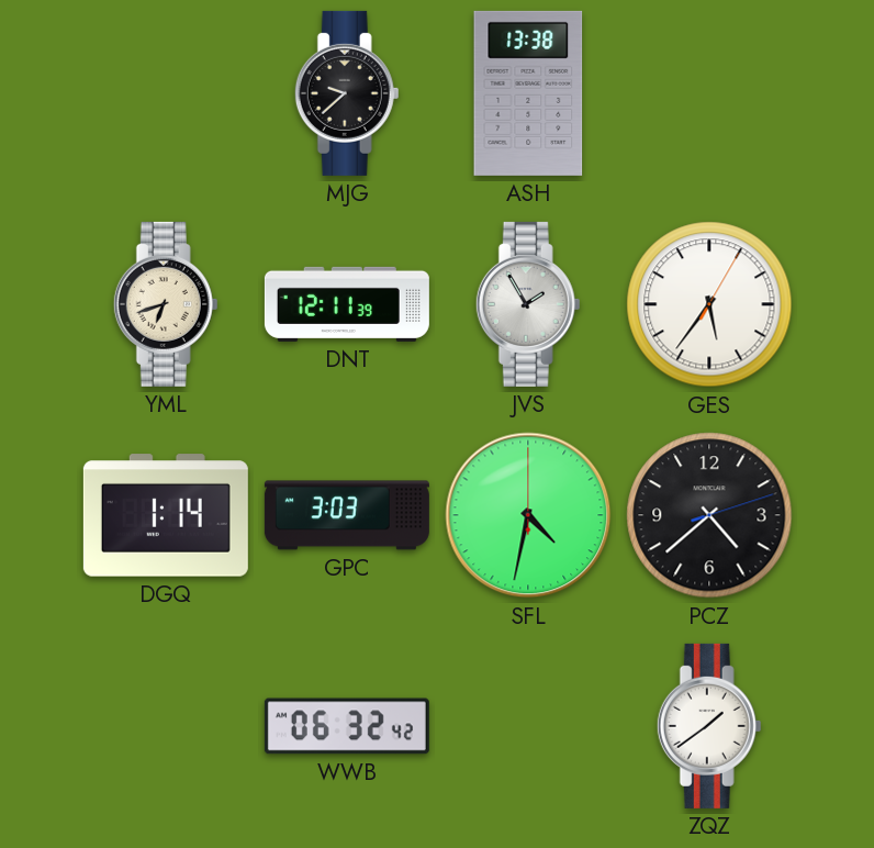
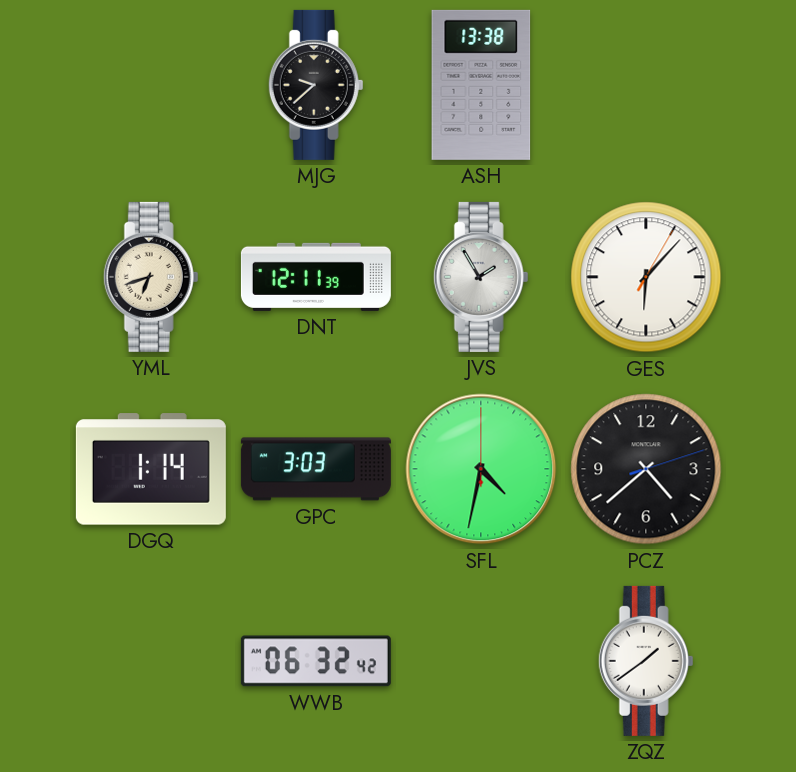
GES: 5:36 -> 6:07
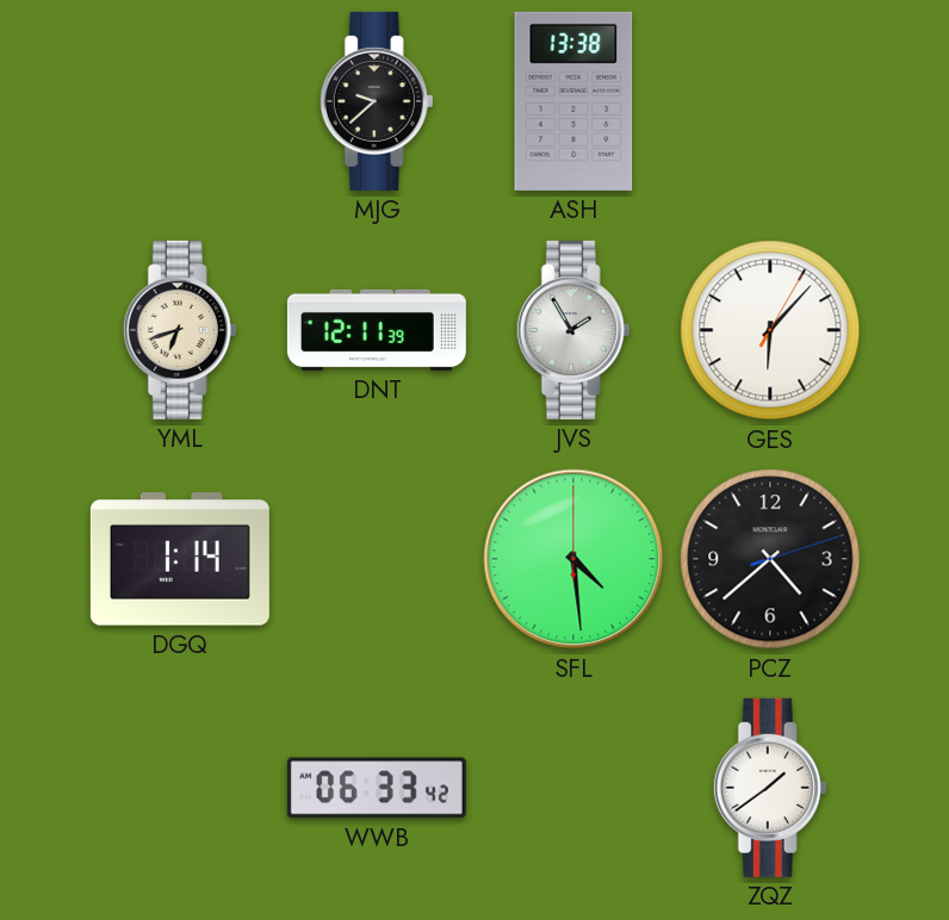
GPC: 3:03 -> none
SFL: 4:32 -> 4:29
WWB: 06:32 -> 06:33
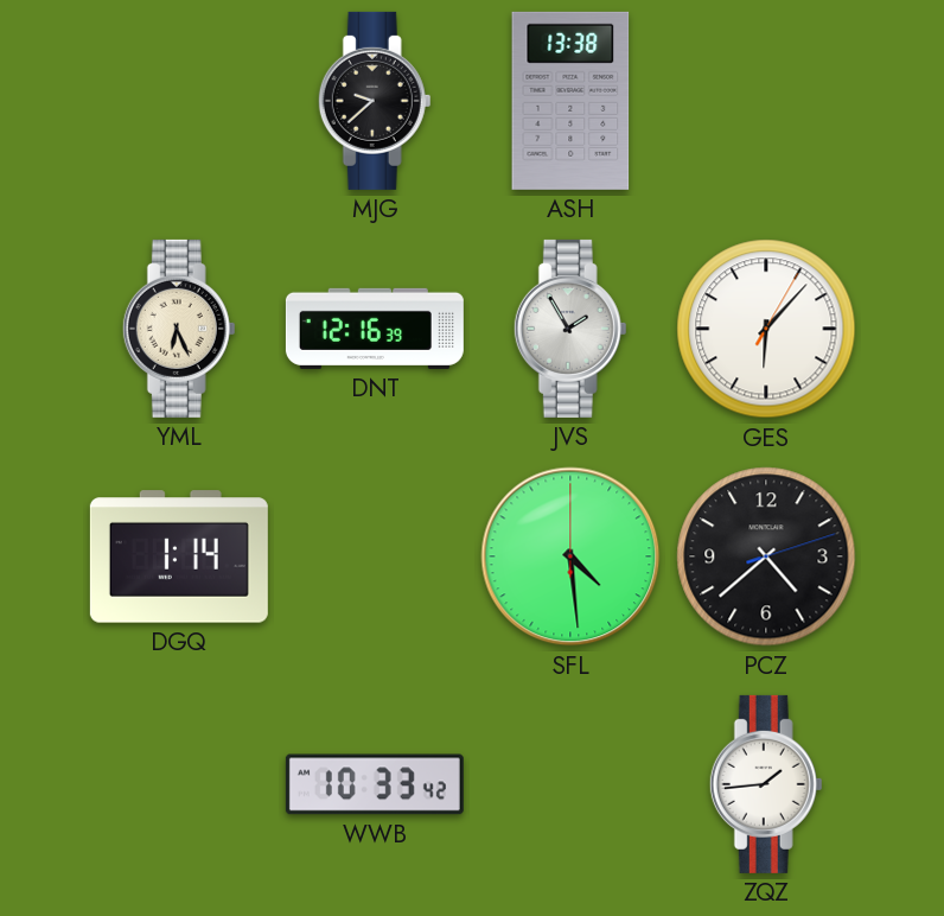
YML: 6:42 -> 6:26
DNT: 12:11 -> 12:16
WWB: 06:33 -> 10:33
ZQZ: 1:39 -> 1:44
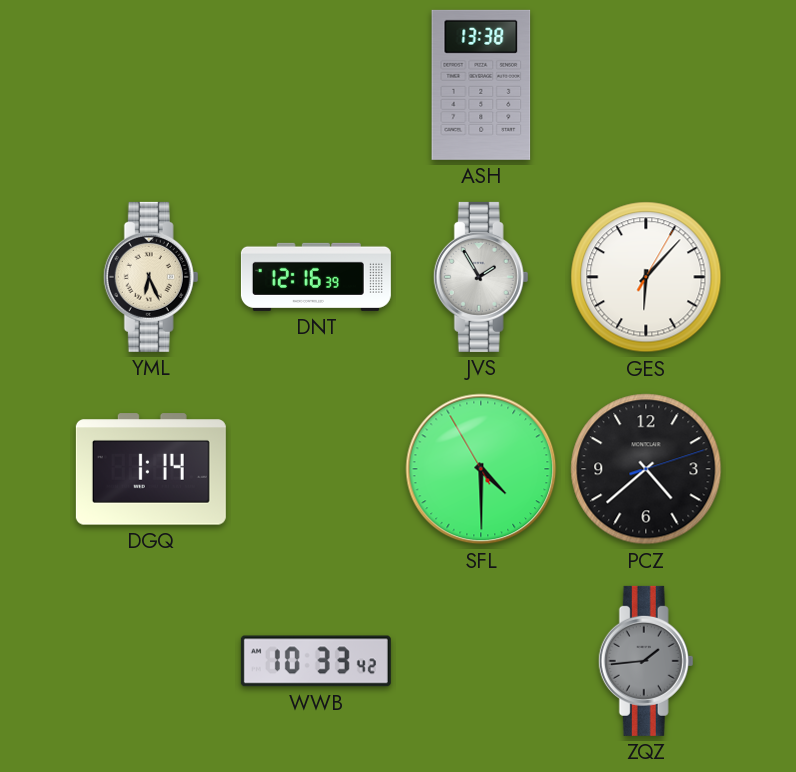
MJG: 9:38 -> none
SFL: 4:29:00 -> 4:29:55
ZQZ dial: white -> grey
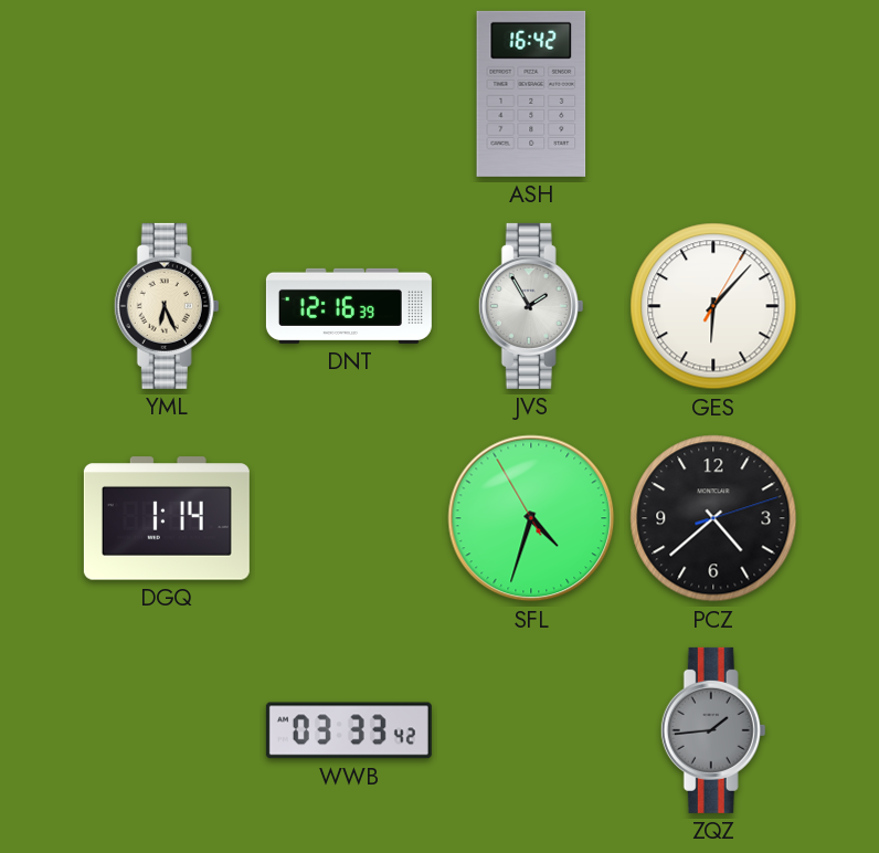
ASH: 13:38 -> 16:42
SFL: 4:29 -> 4:32
WWB: 10:33 -> 03:33
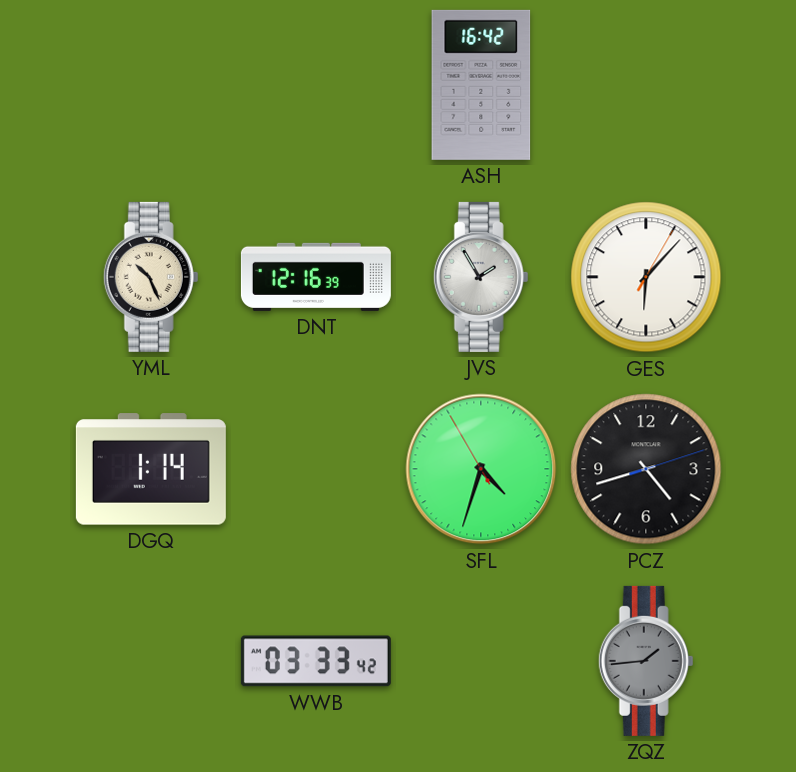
YML: 6:26 -> 10:26
PCZ: 4:38 -> 4:42
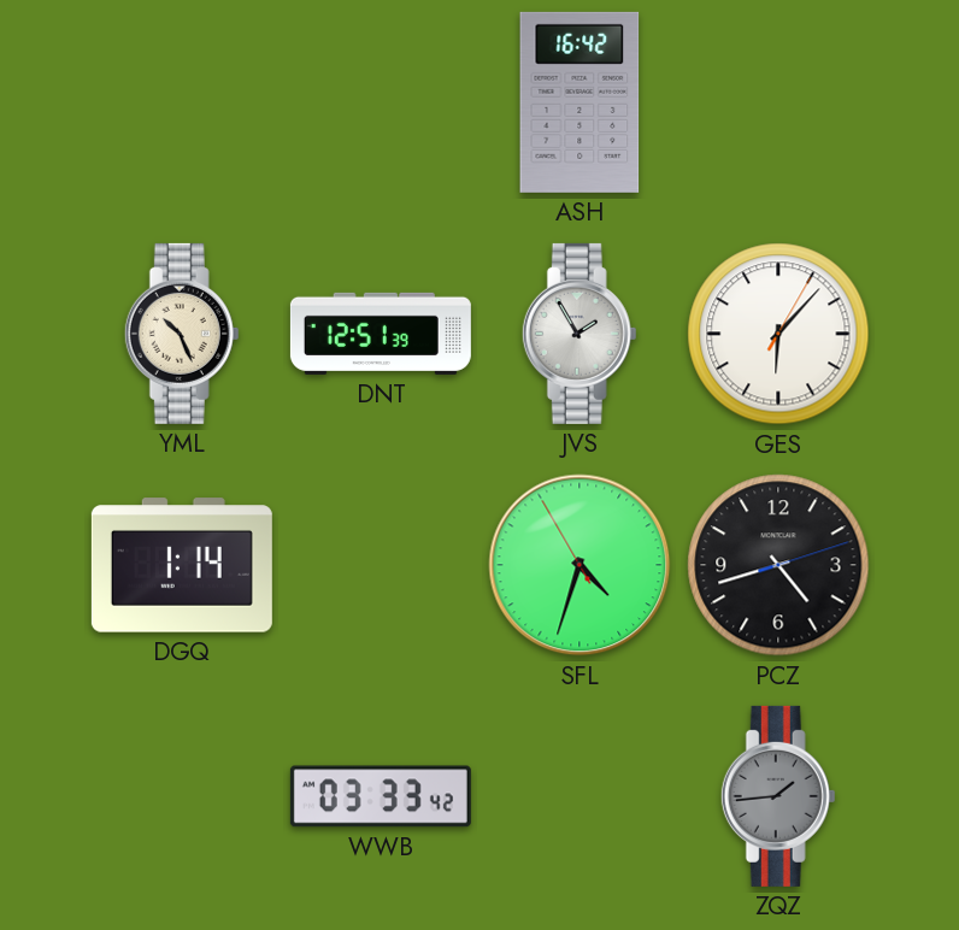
DNT: 12:16 -> 12:51
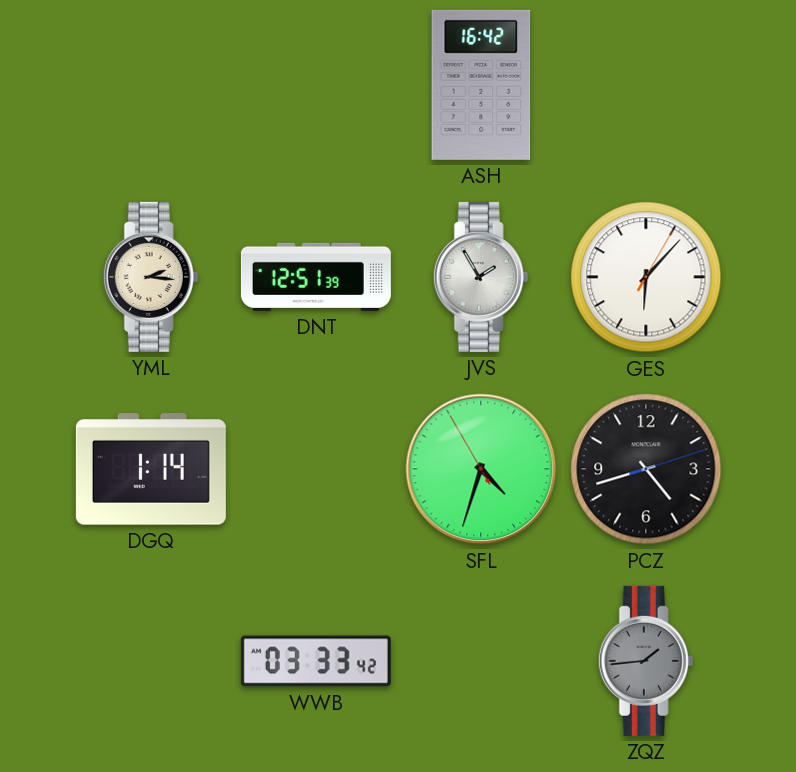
YML: 10:26 -> 2:16
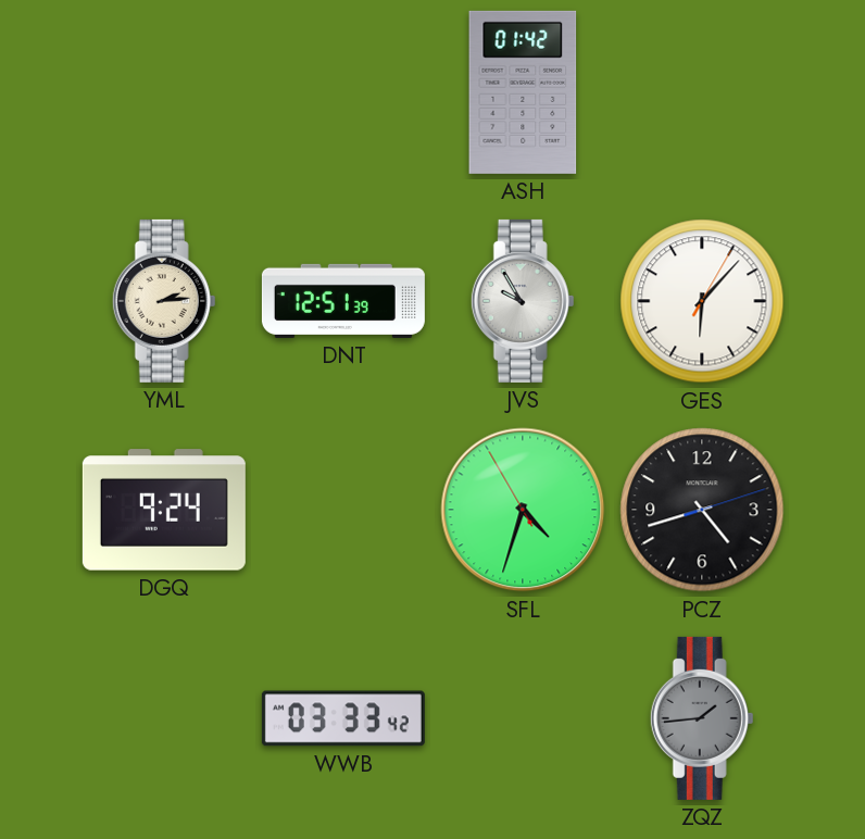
ASH: 16:42 -> 01:42
YML: 2:16 -> 2:14
JVS: 1:55 -> 9:55
DGQ: 1:14 -> 9:24
